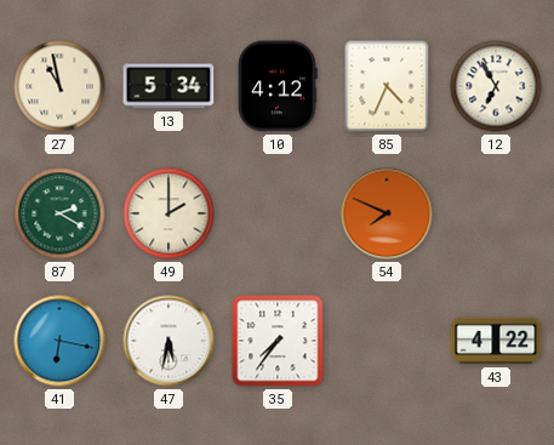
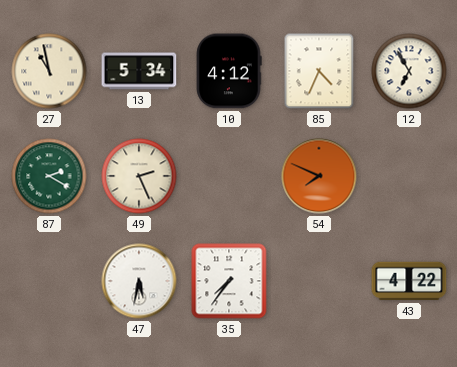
49: 2:00 -> 2:26
41: 6:17 -> none
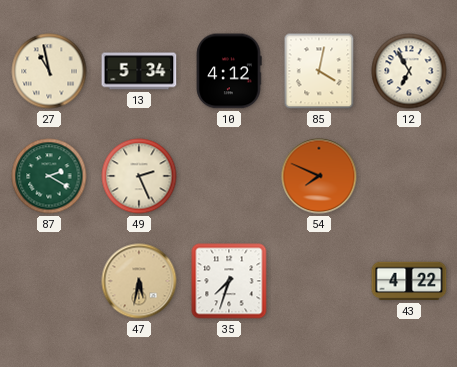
85: 4:34 -> 4:02
47 dial: white -> champagne
35: 7:36 -> 7:33
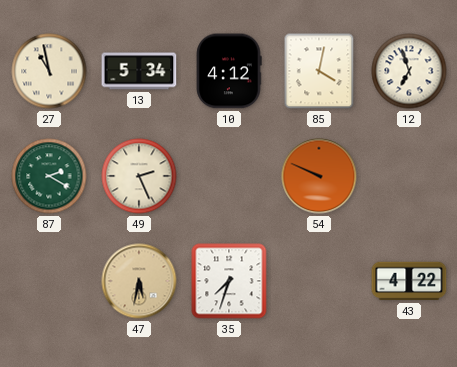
12: 6:55 -> 6:57
54: 7:49 -> 9:49
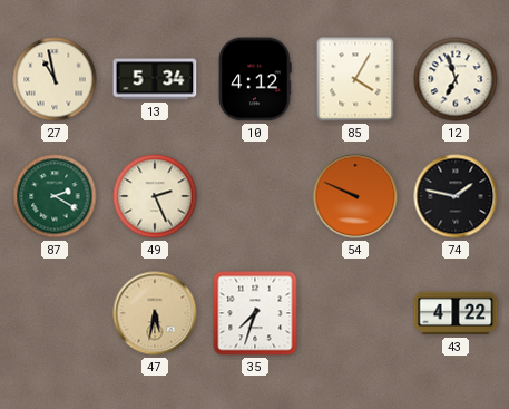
85: 4:02 -> 4:05
74: none -> 1:47
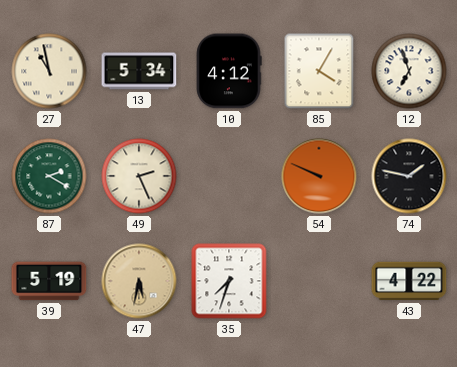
39: none -> 5:19
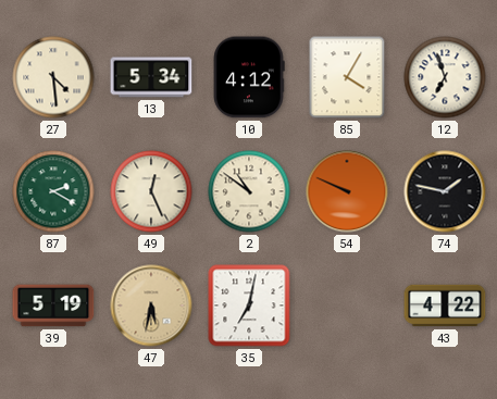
27: 10:58 -> 4:29
49: 2:26 -> 12:26
2: none -> 10:51
35: 7:33 -> 7:02
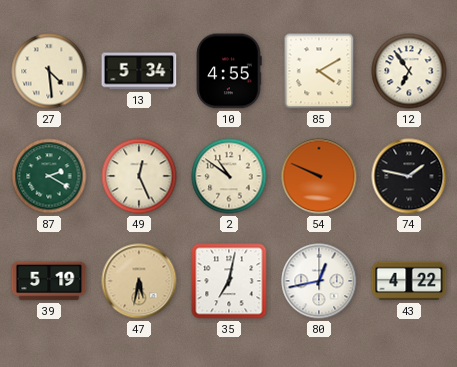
10: 4:12 -> 4:55
85: 4:05 -> 4:10
12: 6:57 -> 6:54
80: none -> 12:43
